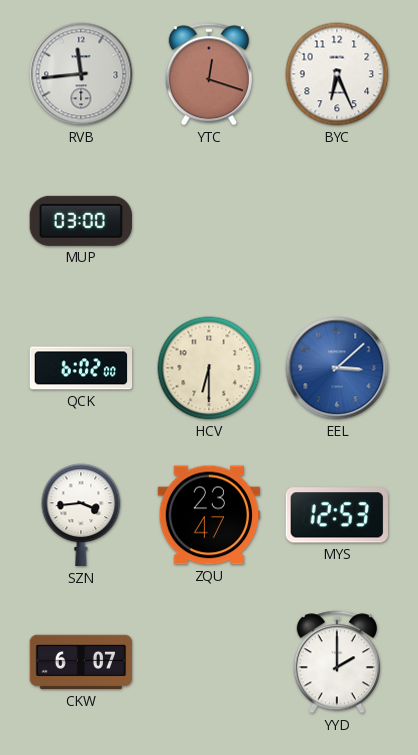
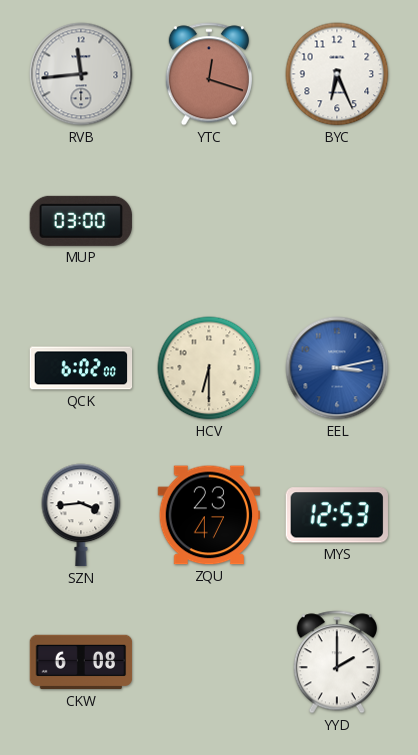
EEL: 3:08 -> 3:13
CKW: 6:07 -> 6:08
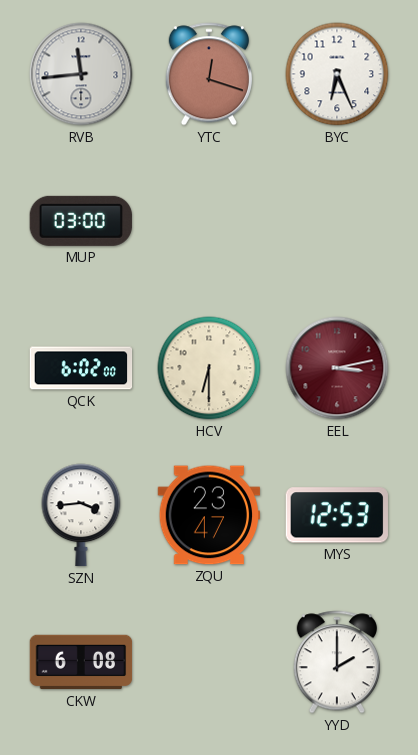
EEL dial: blue -> burgundy
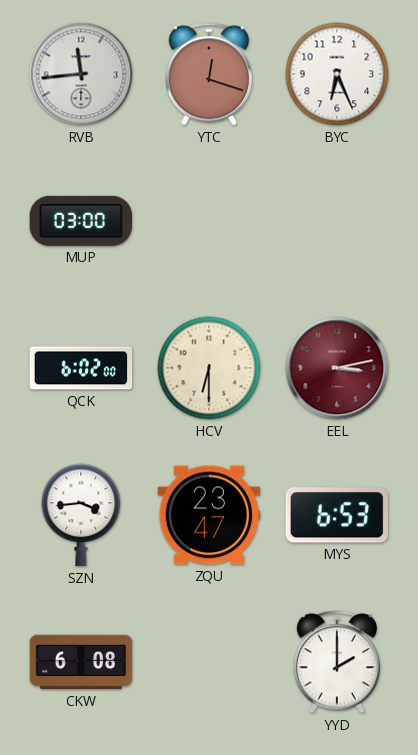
MYS: 12:53 -> 6:53
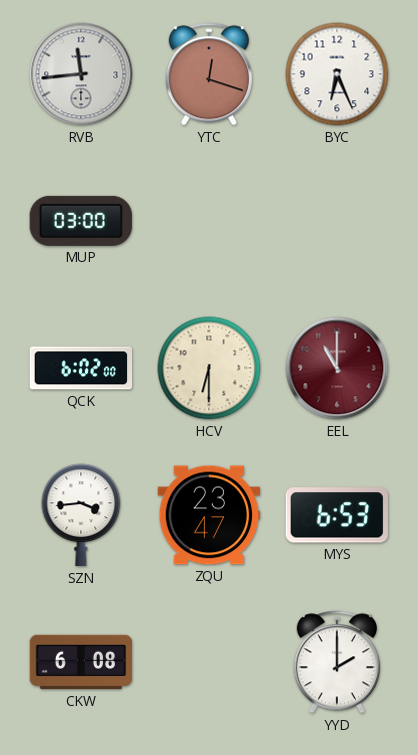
EEL: 3:13 -> 11:00
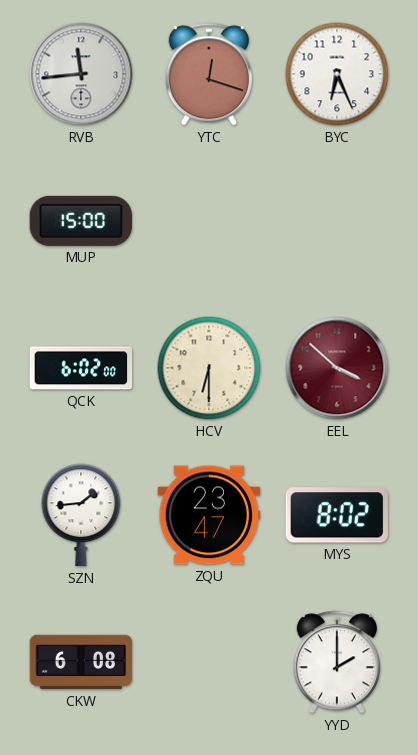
MUP: 03:00 -> 15:00
EEL: 11:00 -> 3:52
SZN: 3:44 -> 1:44
MYS: 6:53 -> 8:02
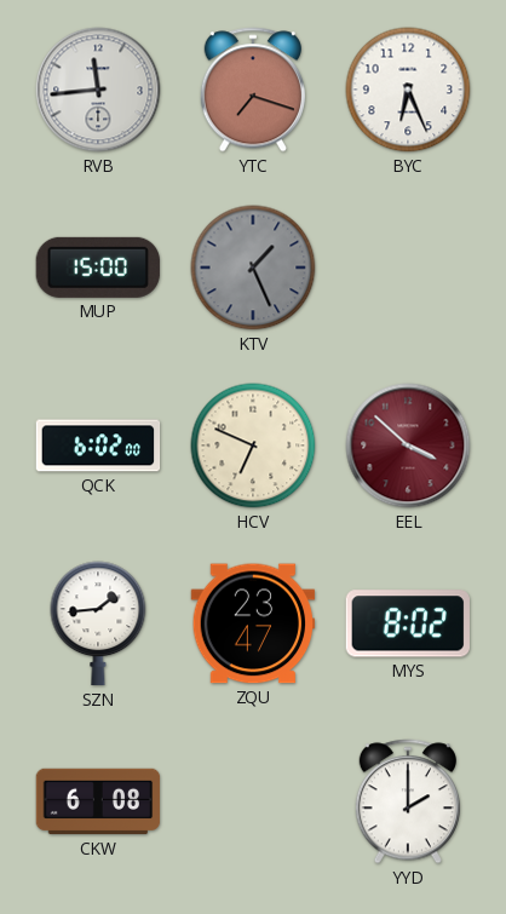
YTC: 12:18 -> 7:18
KTV: none -> 1:26
HCV: 6:30 -> 6:49
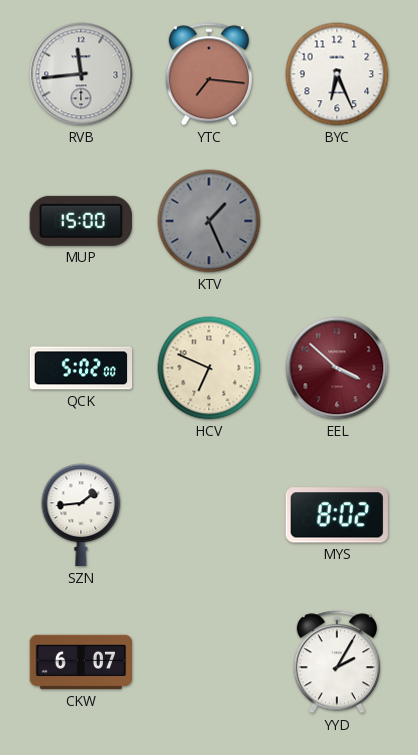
YTC: 7:18 -> 7:16
QCK: 6:02 -> 5:02
ZQU: 23:47 -> none
CKW: 6:08 -> 6:07
YYD: 2:00 -> 2:05
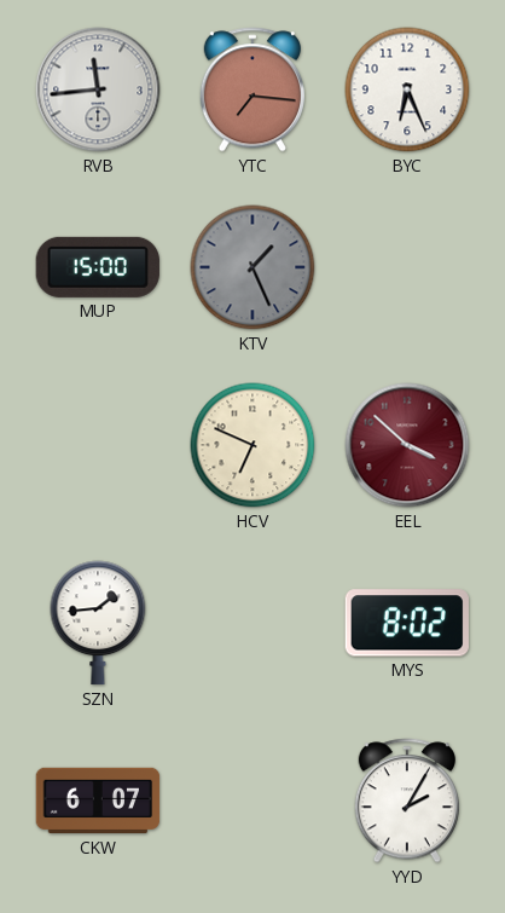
QCK: 5:02 -> none
